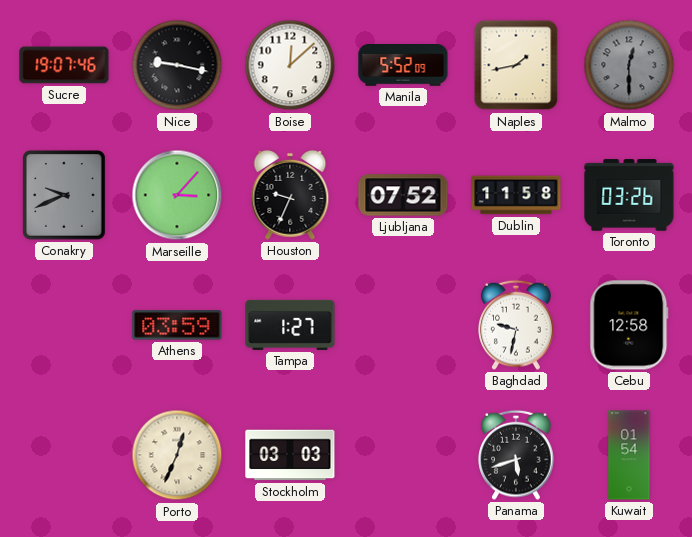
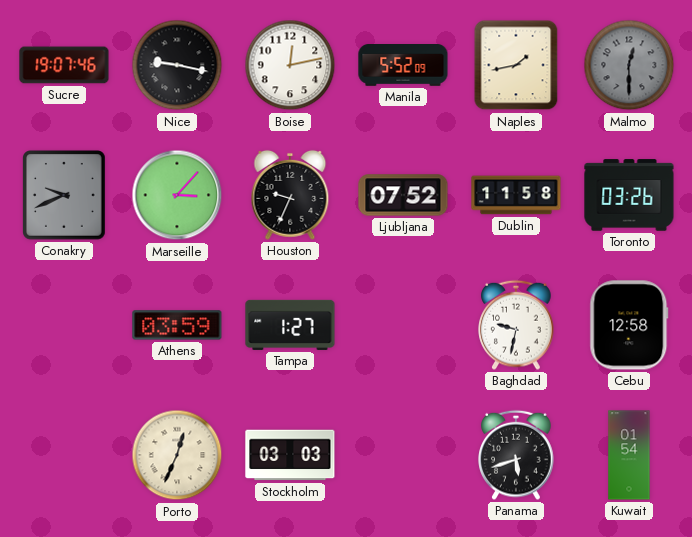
Boise: 12:08 -> 12:13
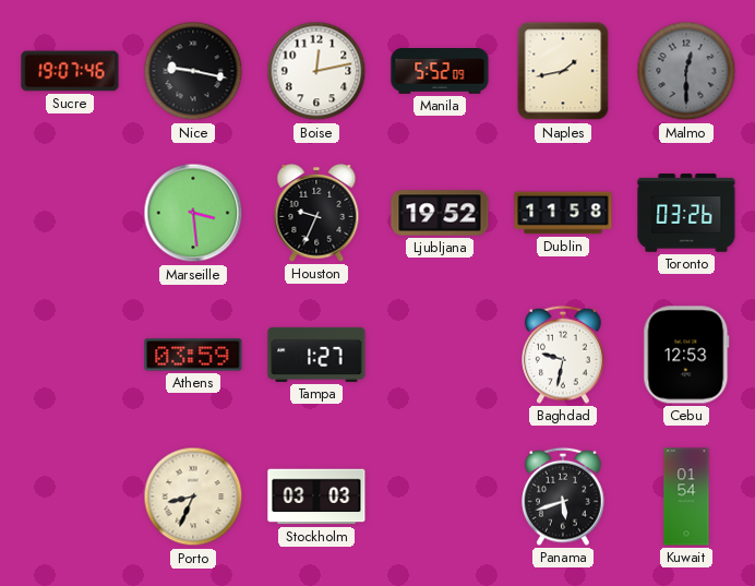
Conakry: 9:41 -> none
Marseille: 3:07 -> 3:29
Ljubljana: 07:52 -> 19:52
Cebu: 12:58 -> 12:53
Porto: 12:34 -> 8:34
